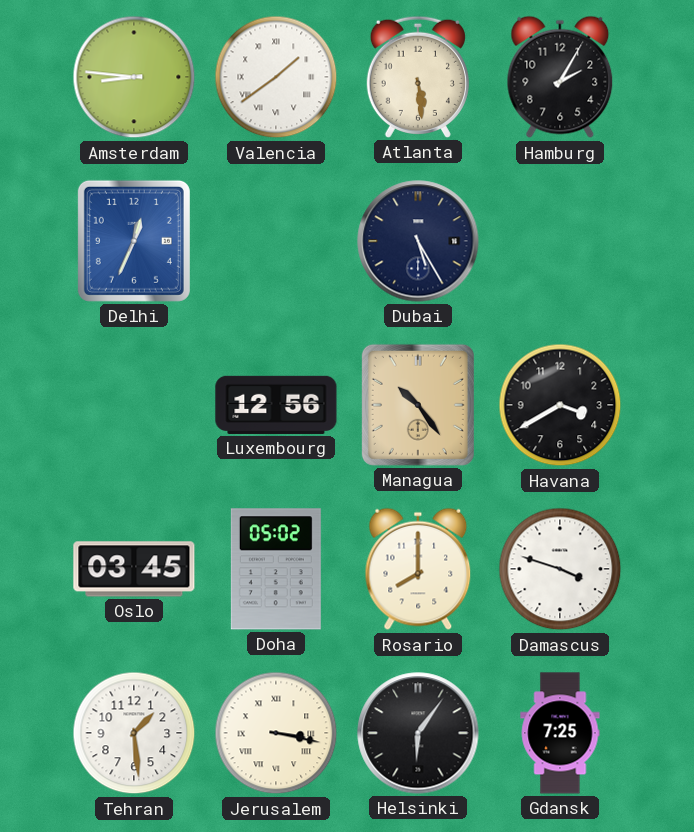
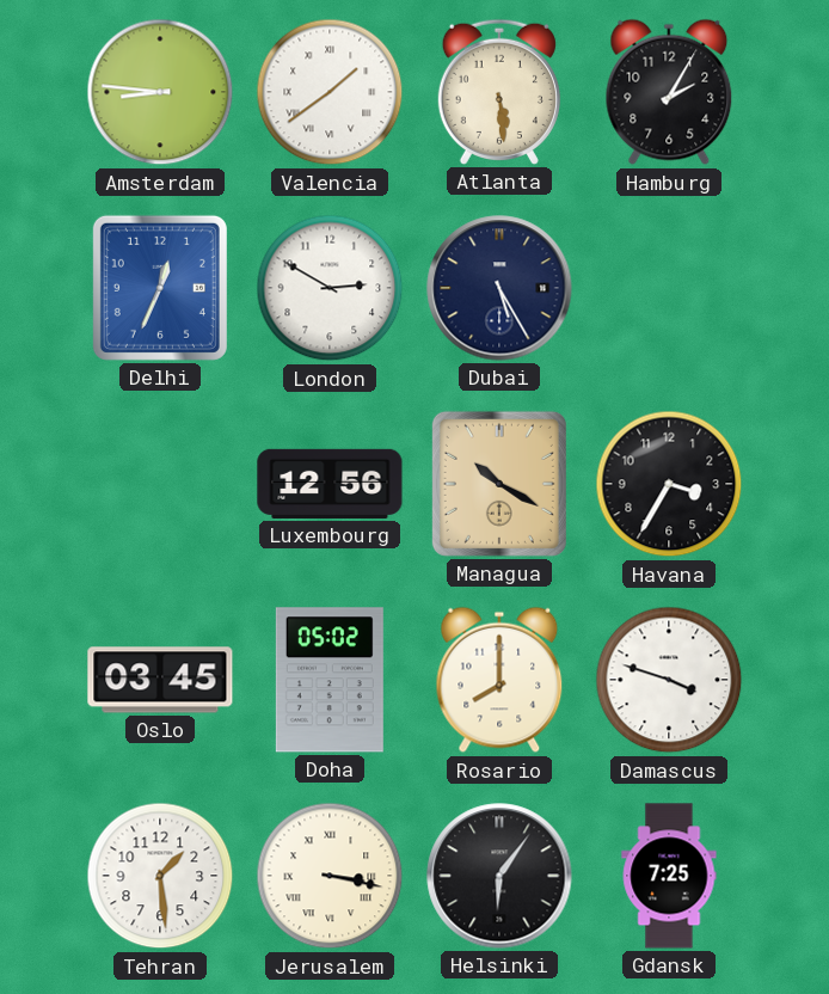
London: none -> 2:50
Managua: 10:24 -> 10:20
Havana: 3:40 -> 3:35
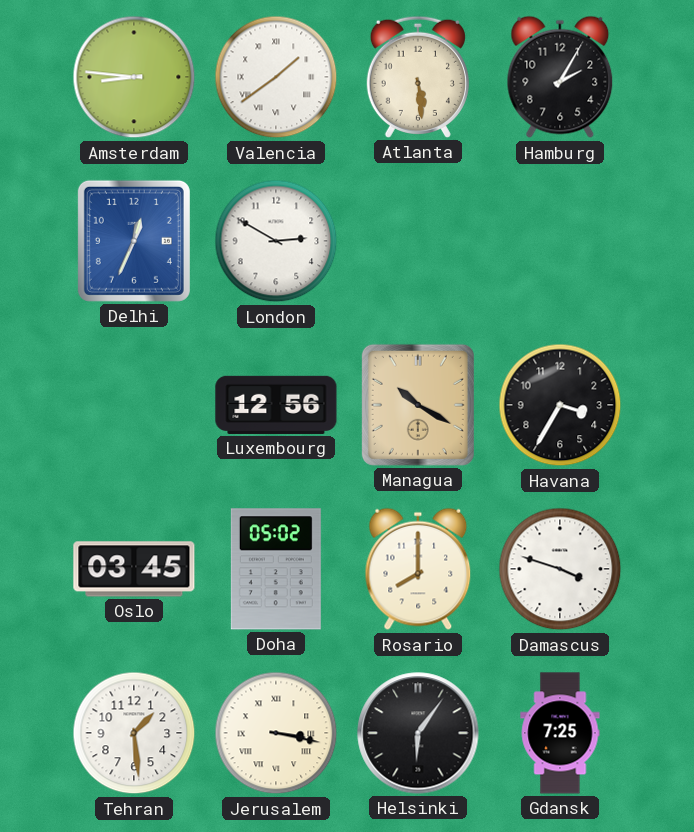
Dubai: 5:25 -> none
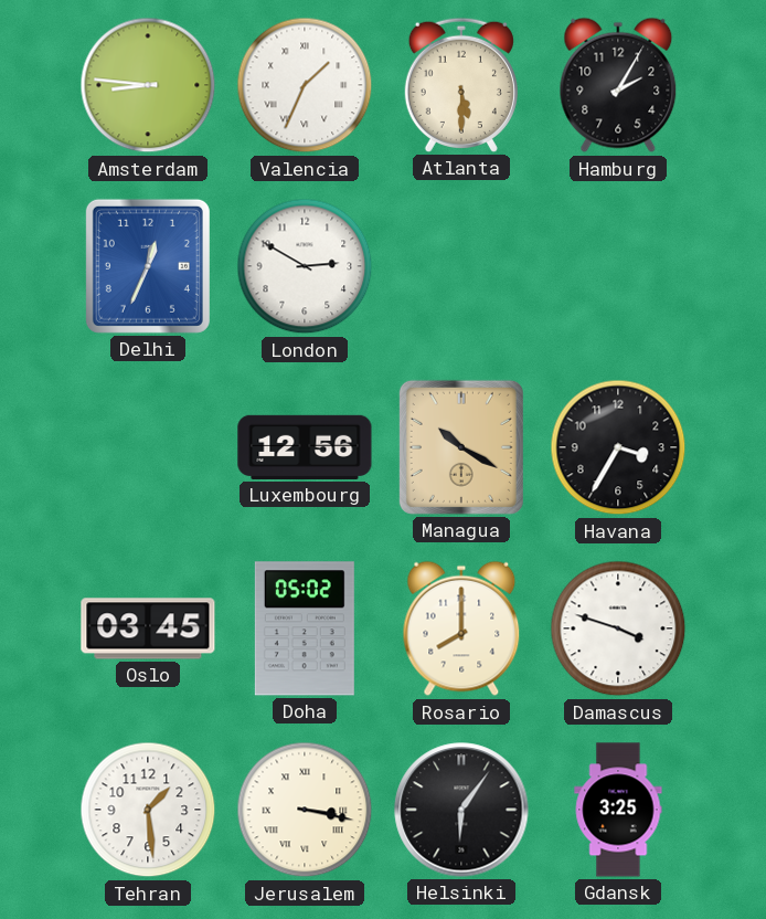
Valencia: 1:39 -> 1:34
Atlanta: 5:29 -> 5:30
Gdansk: 7:25 -> 3:25
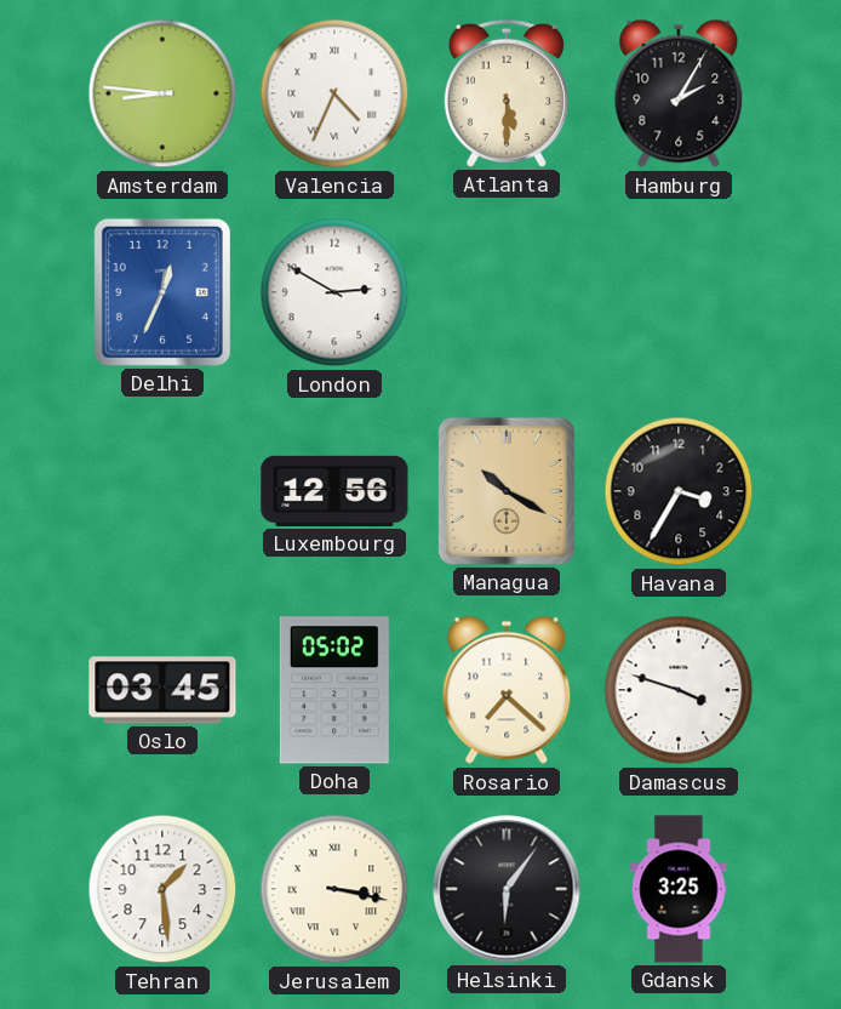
Valencia: 1:34 -> 4:34
Rosario: 8:00 -> 7:22
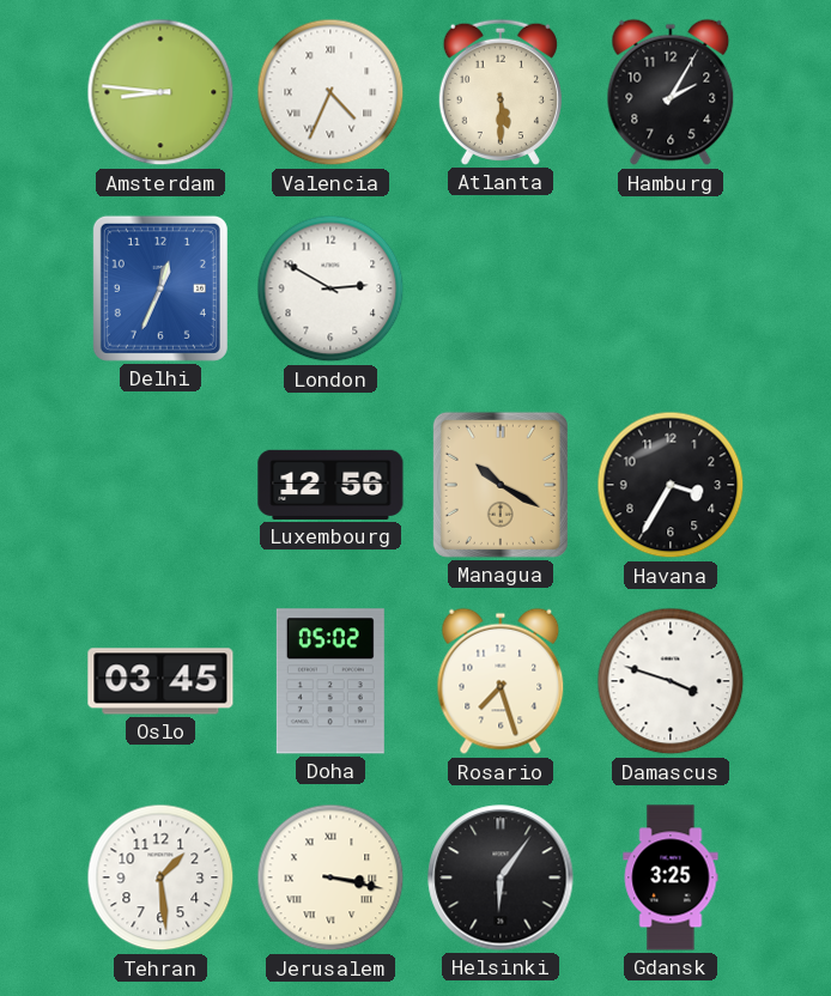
Rosario: 7:22 -> 7:27
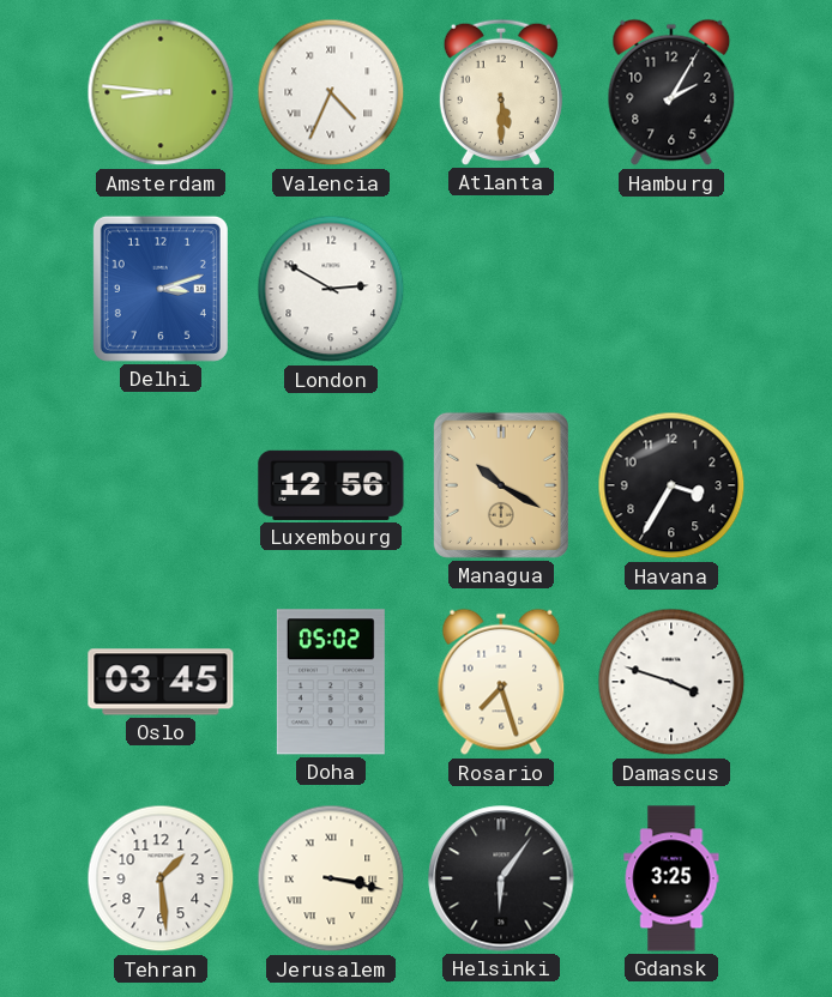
Delhi: 12:34 -> 3:12
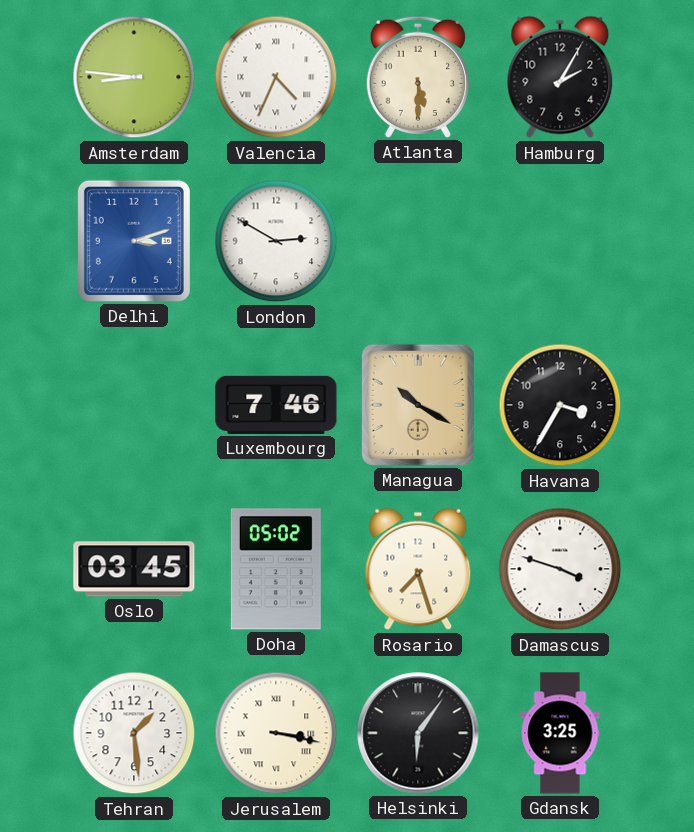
Luxembourg: 12:56 -> 7:46
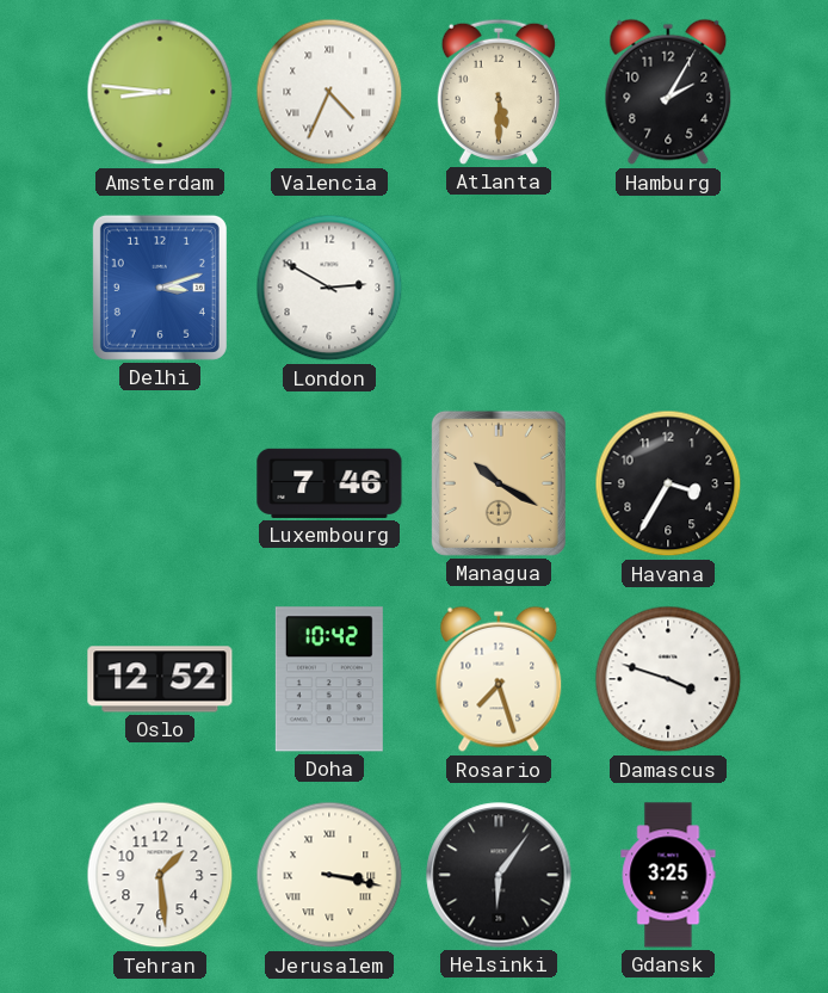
Oslo: 03:45 -> 12:52
Doha: 05:02 -> 10:42
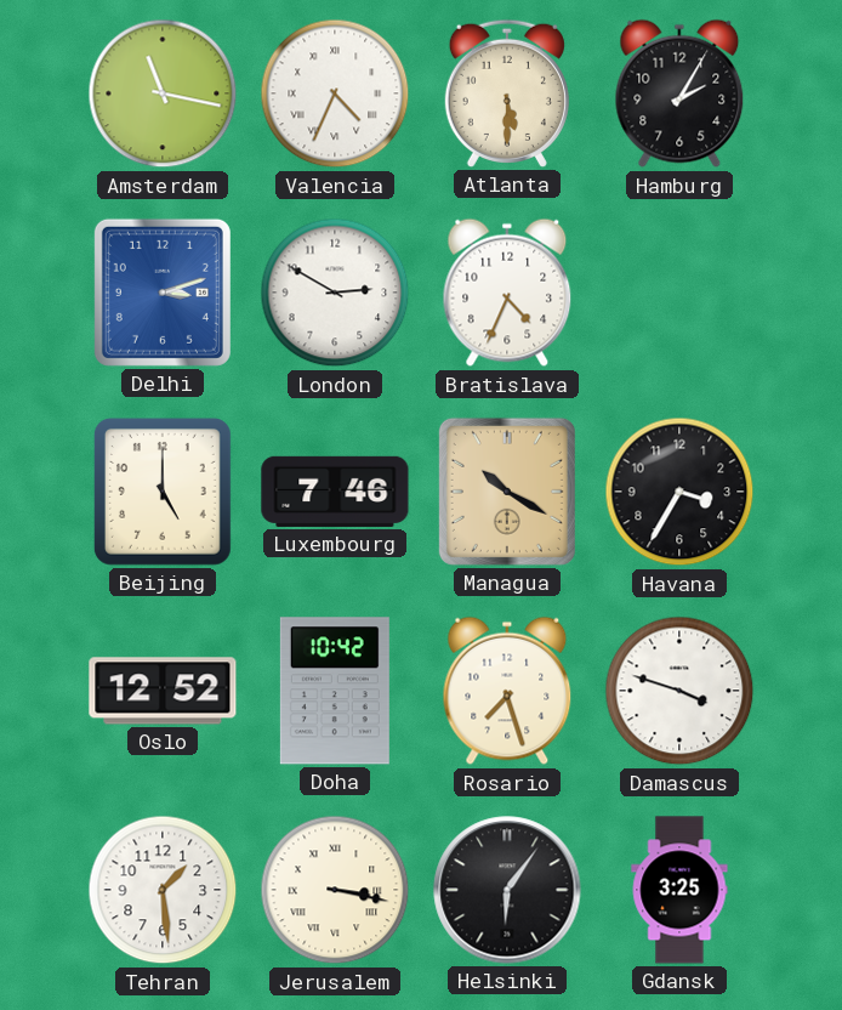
Amsterdam: 8:46 -> 11:17
Bratislava: none -> 4:34
Beijing: none -> 5:00
